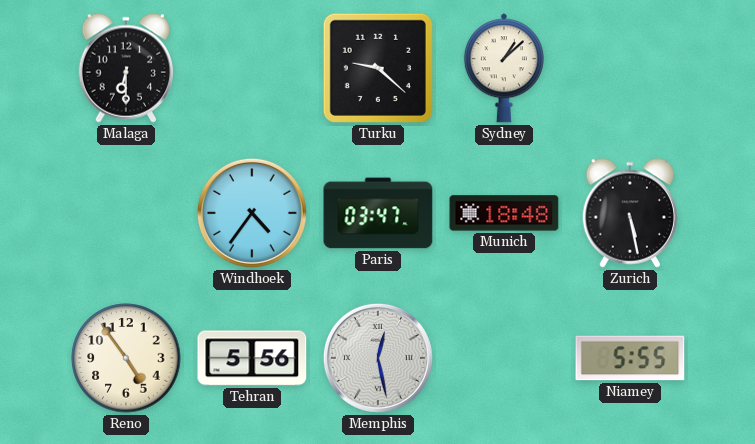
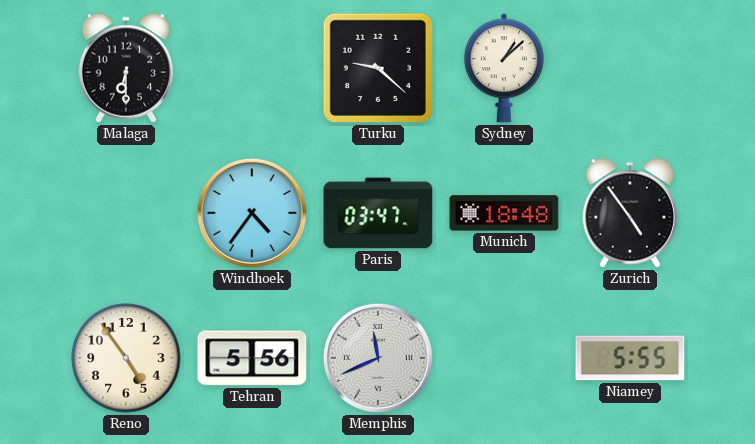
Zurich: 5:28 -> 4:54
Memphis: 12:28 -> 11:41
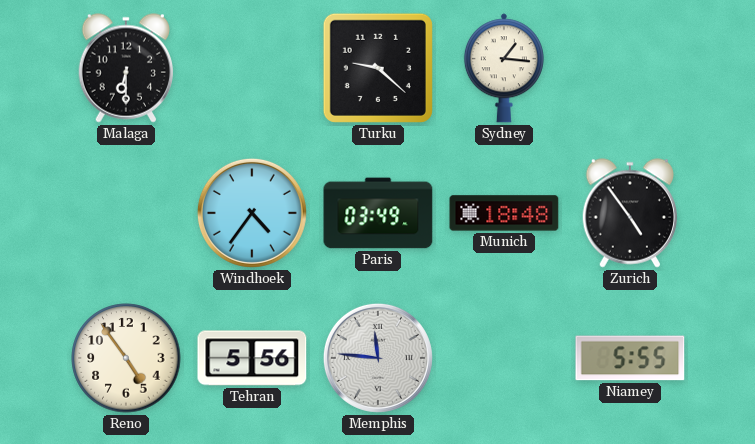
Sydney: 1:08 -> 1:16
Paris: 03:47 -> 03:49
Memphis: 11:41 -> 11:46
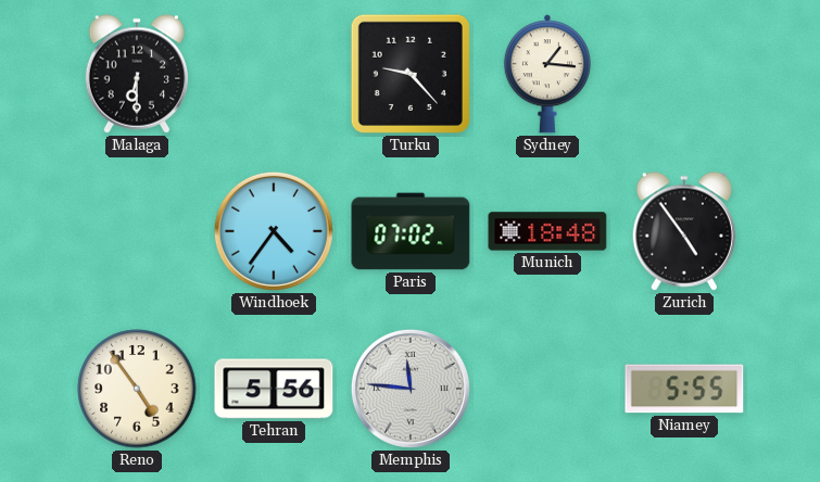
Turku: 9:22 -> 9:23
Paris: 03:49 -> 07:02
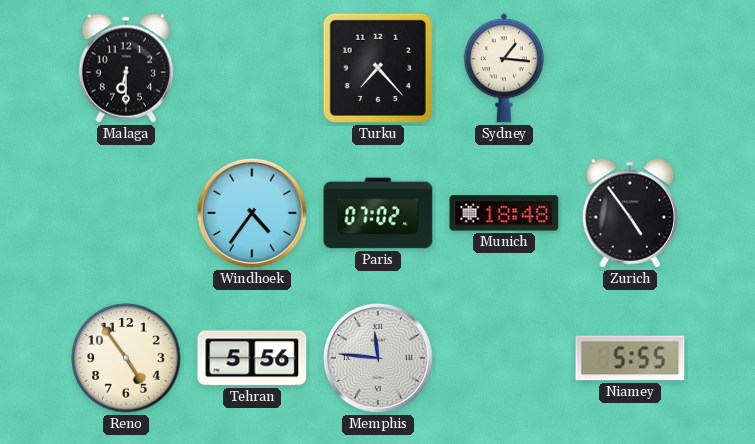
Turku: 9:23 -> 7:23
